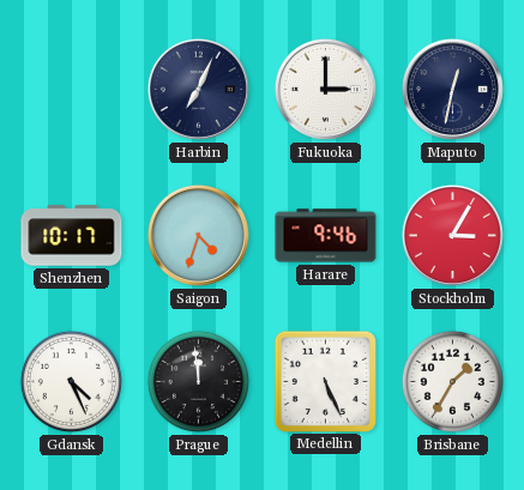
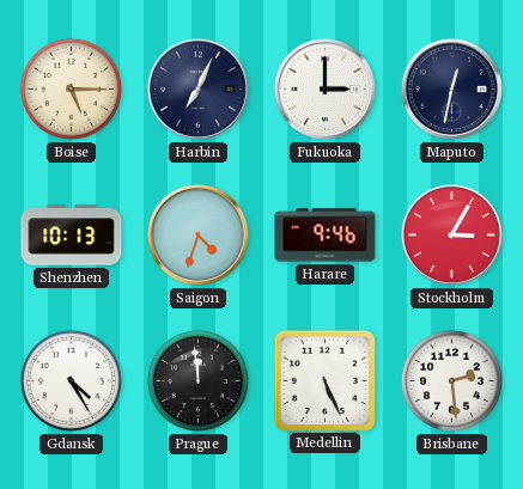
Boise: none -> 5:15
Shenzhen: 10:17 -> 10:13
Gdansk: 4:26 -> 4:25
Brisbane: 1:35 -> 2:29
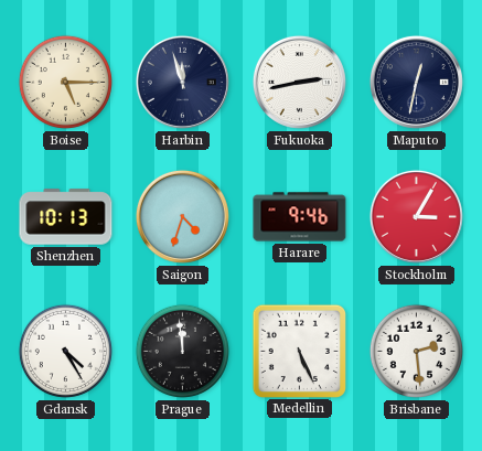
Harbin: 7:04 -> 11:57
Fukuoka: 3:00 -> 2:43
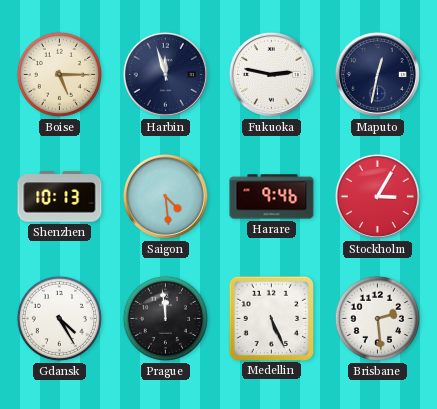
Fukuoka: 2:43 -> 2:47
Saigon: 4:33 -> 4:29
